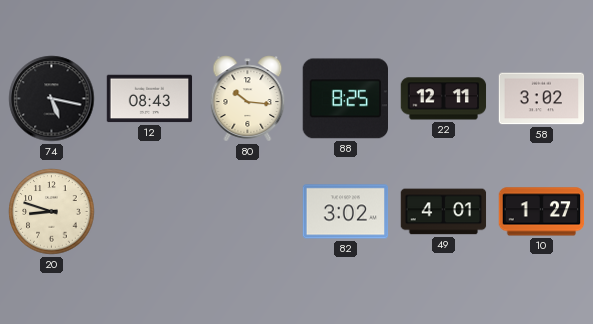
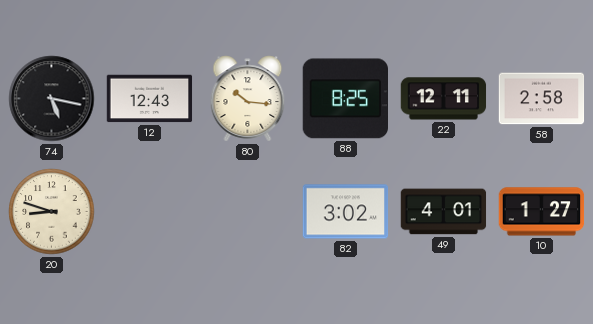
12: 08:43 -> 12:43
58: 3:02 -> 2:58
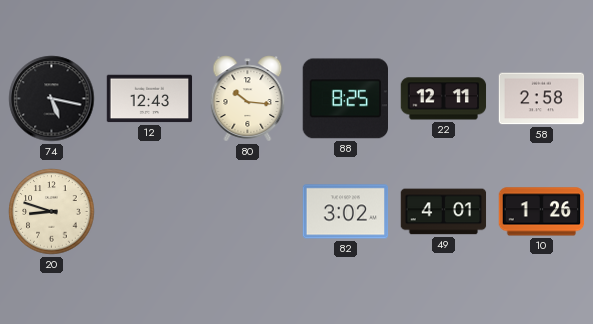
10: 1:27 -> 1:26
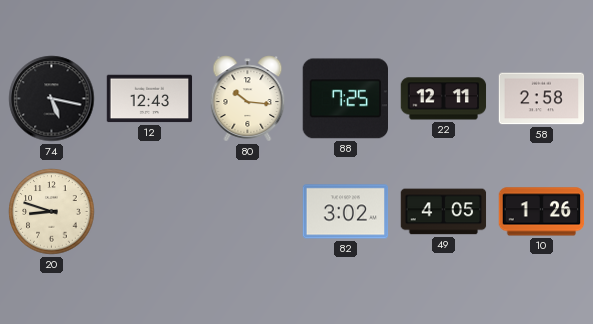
88: 8:25 -> 7:25
49: 4:01 -> 4:05
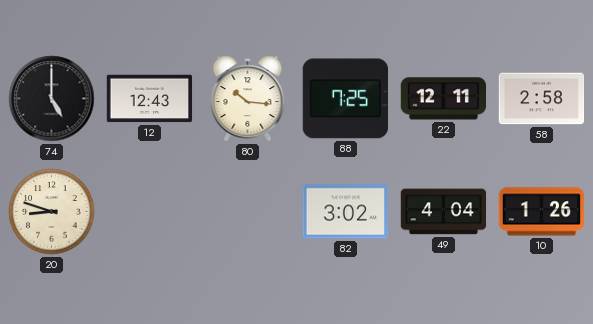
74: 5:17 -> 5:00
49: 4:05 -> 4:04
